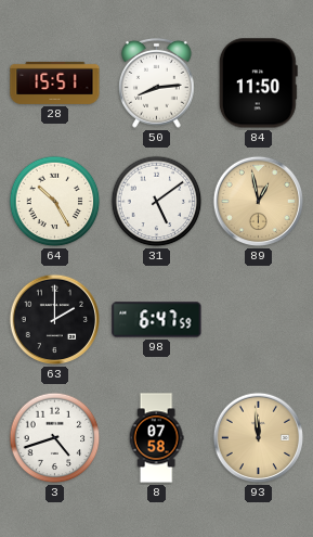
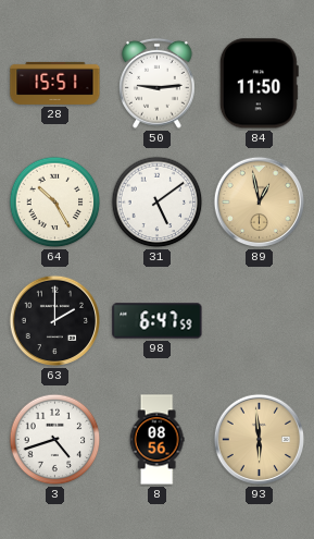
50: 8:14 -> 9:14
8: 07:58 -> 08:56
93: 11:59 -> 5:59
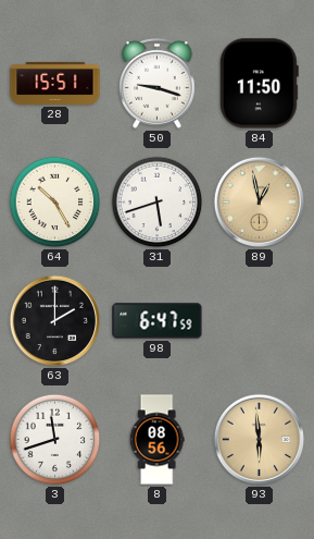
50: 9:14 -> 9:18
31: 5:09 -> 5:42
3: 4:42 -> 11:42
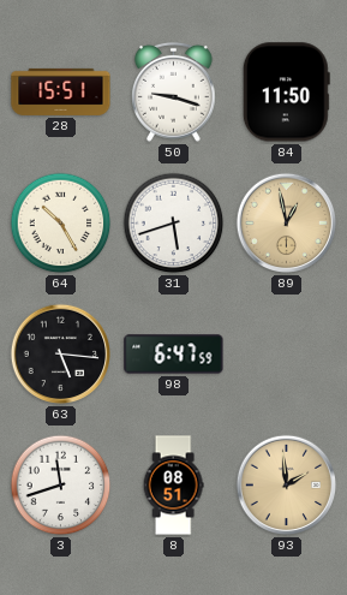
63: 2:00 -> 5:16
8: 08:56 -> 08:51
93: 5:59 -> 1:59
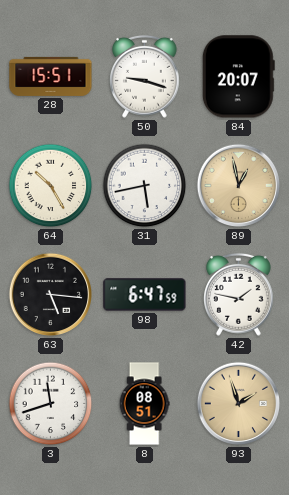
84: 11:50 -> 20:07
31: 5:42 -> 5:43
42: none -> 1:47
93: 1:59 -> 1:57
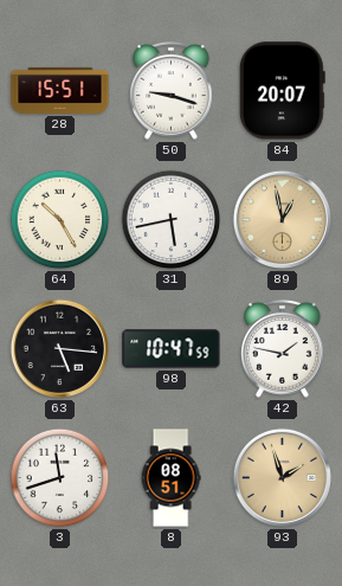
98: 6:47 -> 10:47
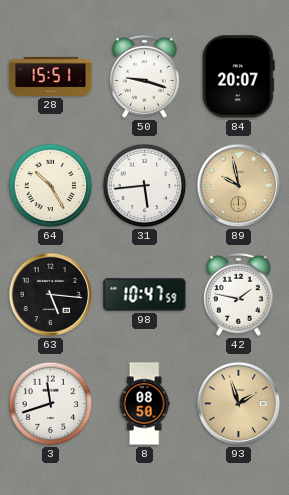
31: 5:43 -> 5:44
89: 12:58 -> 9:58
8: 08:51 -> 08:50
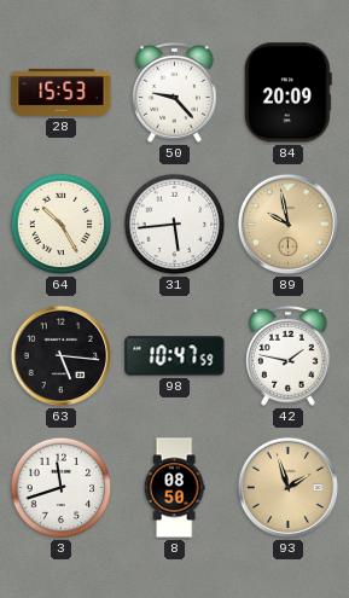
28: 15:51 -> 15:53
50: 9:18 -> 9:23
84: 20:07 -> 20:09
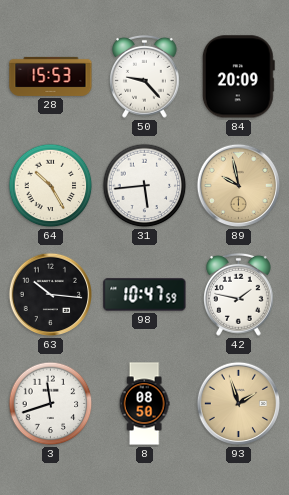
63: 5:16 -> 10:16
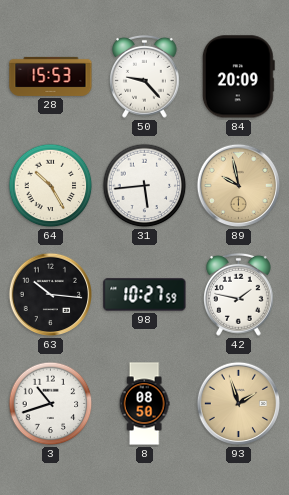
98: 10:47 -> 10:27
3: 11:42 -> 10:42
